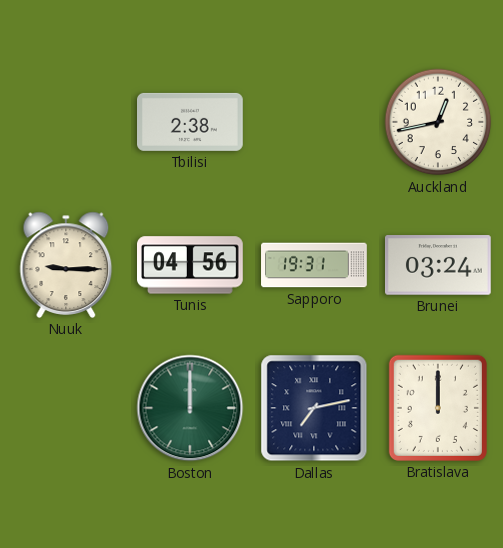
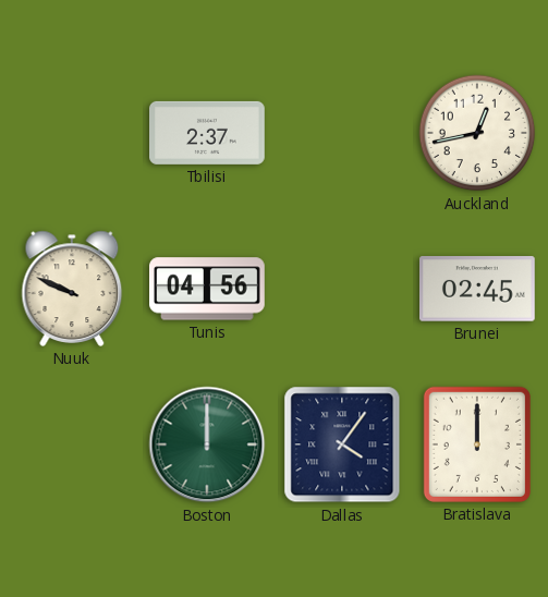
Tbilisi: 2:38 -> 2:37
Nuuk: 9:15 -> 9:49
Sapporo: 19:31 -> none
Brunei: 03:24 -> 02:45
Dallas: 7:13 -> 4:06
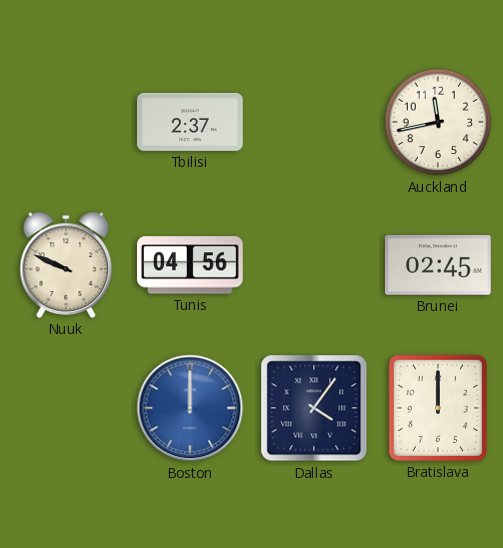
Auckland: 12:43 -> 11:43
Boston dial: green -> blue
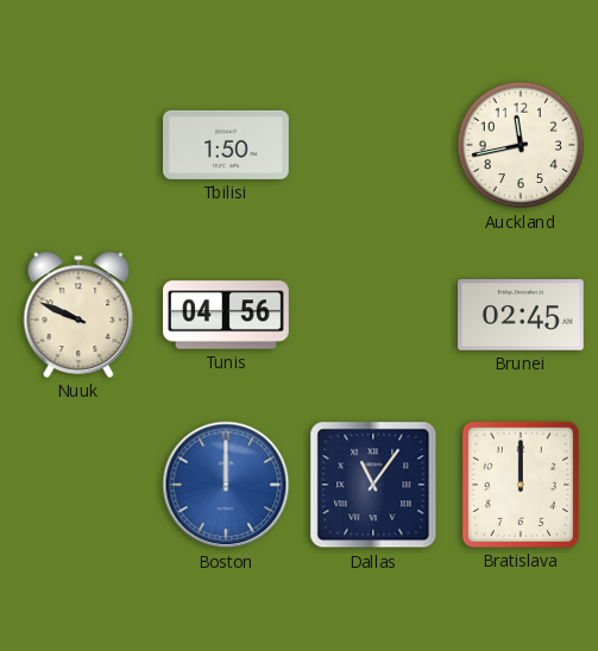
Tbilisi: 2:37 -> 1:50
Dallas: 4:06 -> 11:06
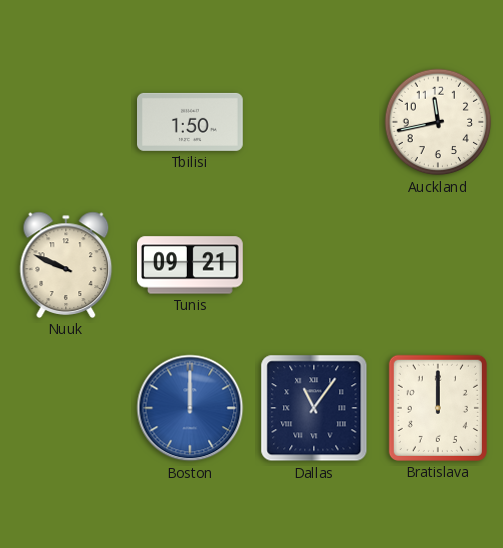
Tunis: 04:56 -> 09:21
Brunei: 02:45 -> none
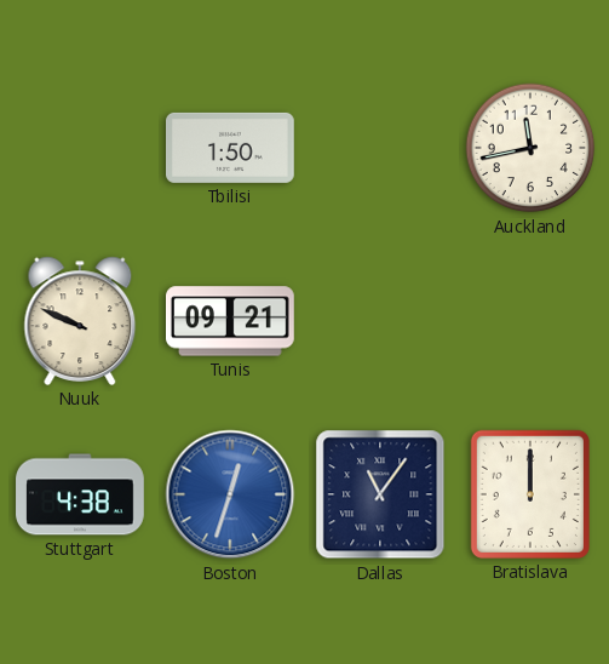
Stuttgart: none -> 4:38
Boston: 12:00 -> 12:33
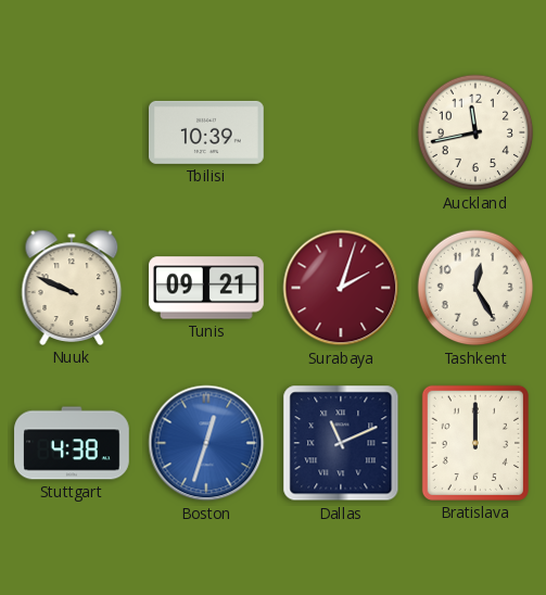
Tbilisi: 1:50 -> 10:39
Surabaya: none -> 2:03
Tashkent: none -> 12:25
Dallas: 11:06 -> 11:11
